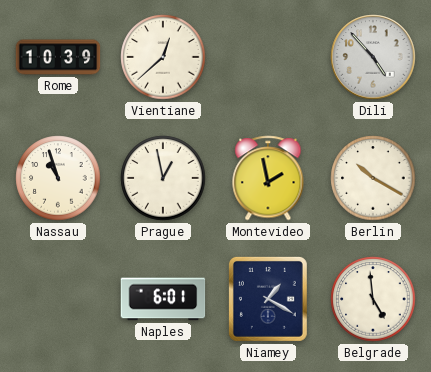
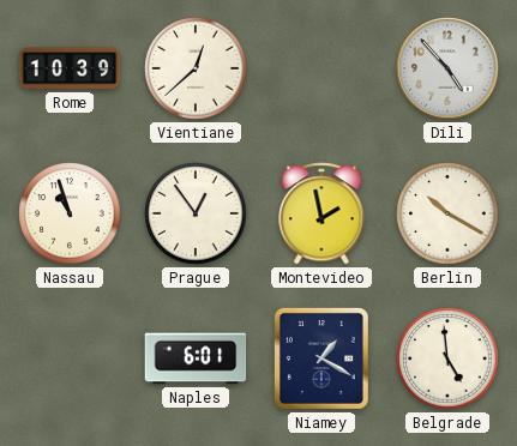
Prague: 12:58 -> 12:54
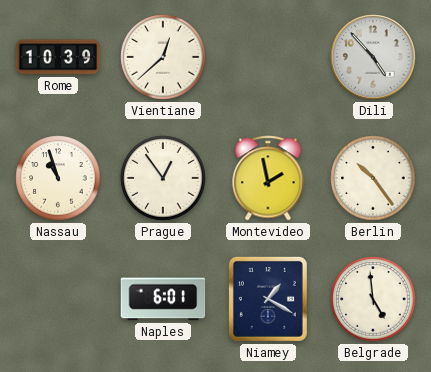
Berlin: 10:20 -> 10:24
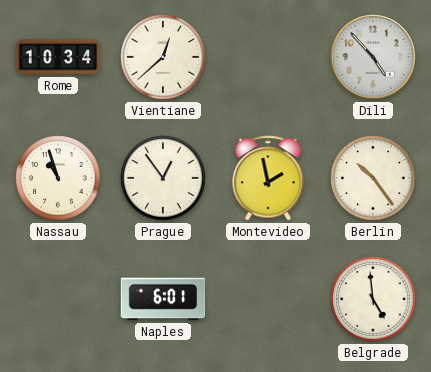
Rome: 10:39 -> 10:34
Niamey: 1:20 -> none
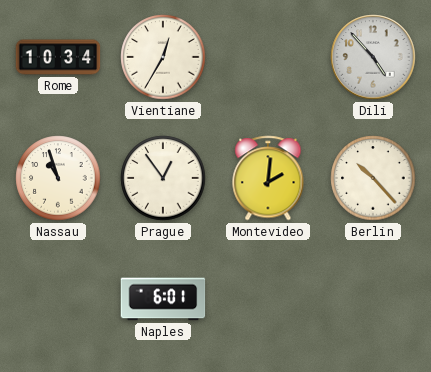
Vientiane: 12:38 -> 12:35
Montevideo: 1:58 -> 2:01
Berlin: 10:24 -> 10:23
Belgrade: 4:59 -> none
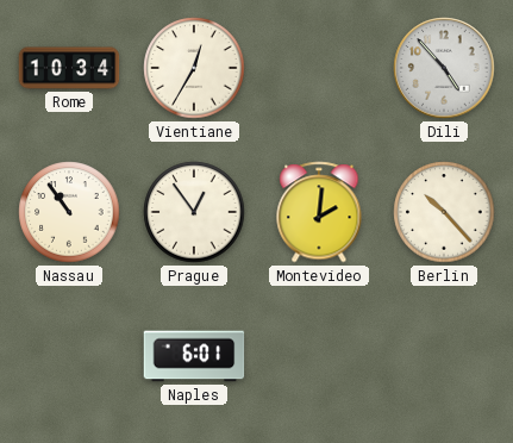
Nassau: 10:57 -> 10:54
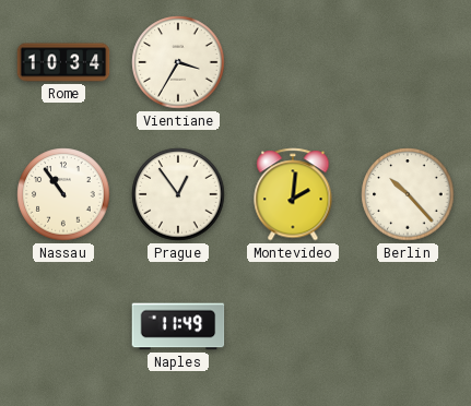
Vientiane: 12:35 -> 3:35
Dili: 4:53 -> none
Naples: 6:01 -> 11:49
